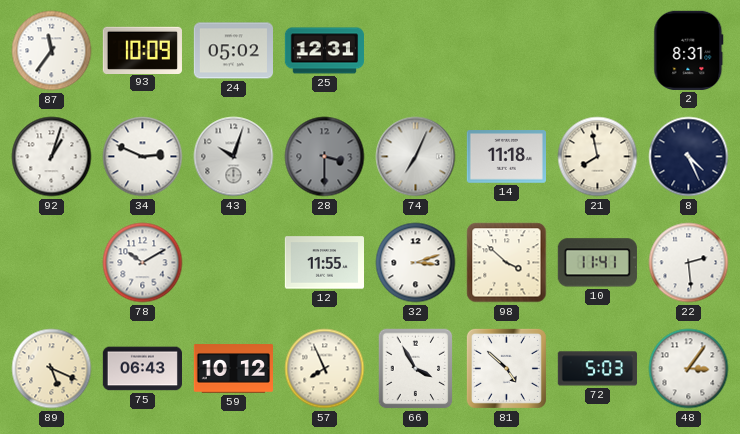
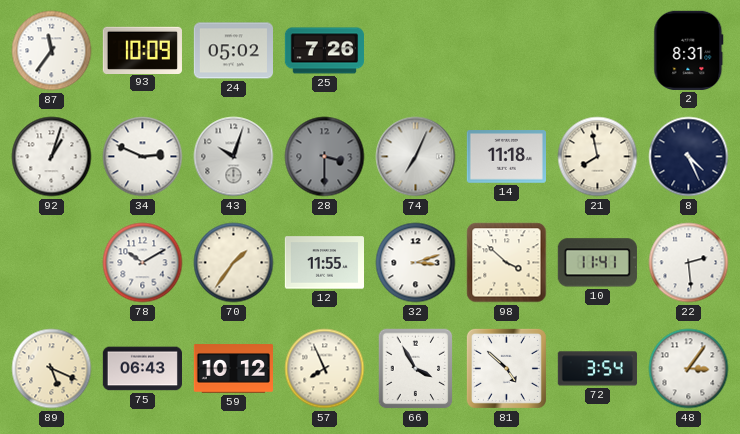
25: 12:31 -> 7:26
70: none -> 1:36
72: 5:03 -> 3:54
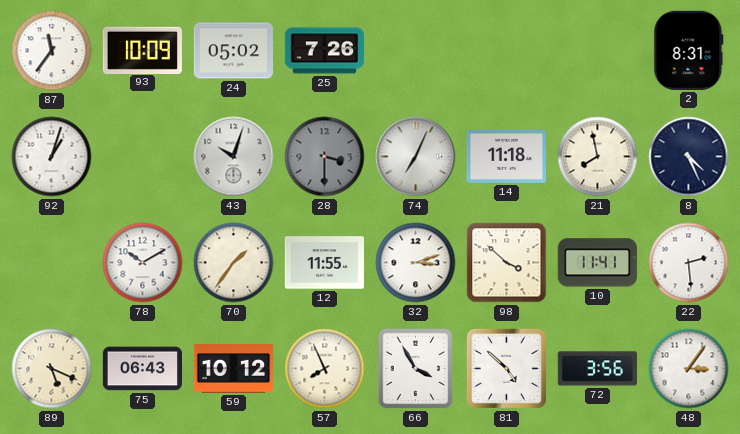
34: 2:49 -> none
72: 3:54 -> 3:56
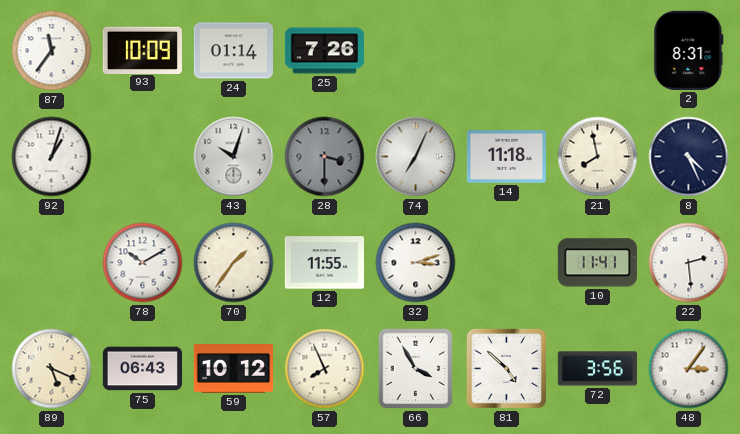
24: 05:02 -> 01:14
98: 3:52 -> none
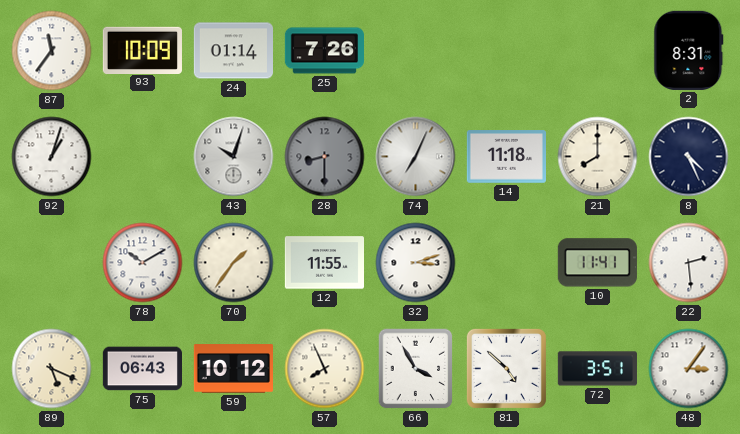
28: 3:30 -> 8:30
21: 7:58 -> 8:00
72: 3:56 -> 3:51
